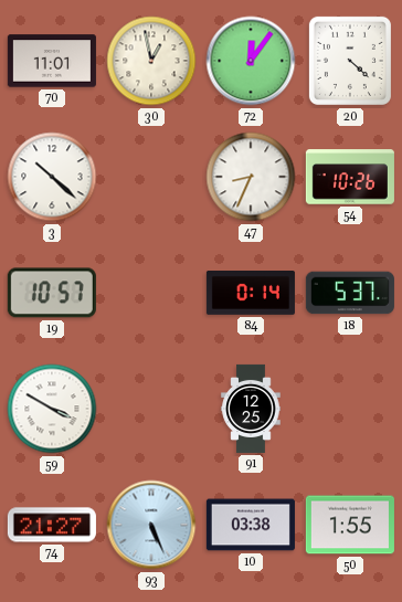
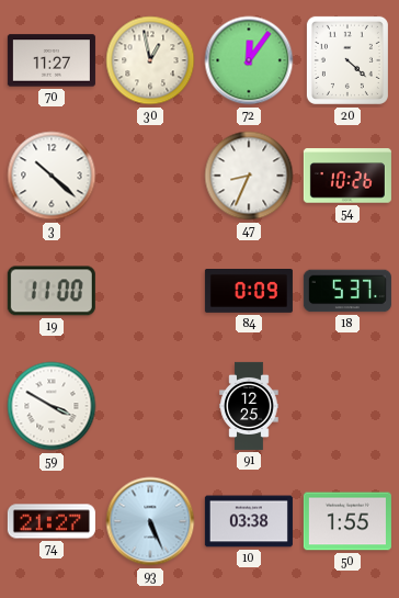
70: 11:01 -> 11:27
19: 10:57 -> 11:00
84: 0:14 -> 0:09
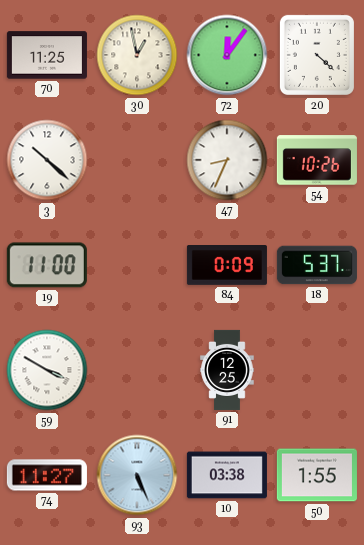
70: 11:27 -> 11:25
74: 21:27 -> 11:27
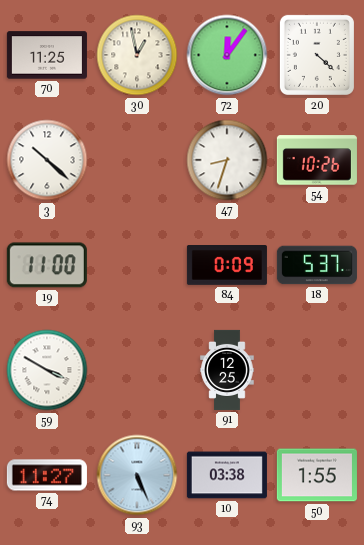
47: 8:34 -> 8:33
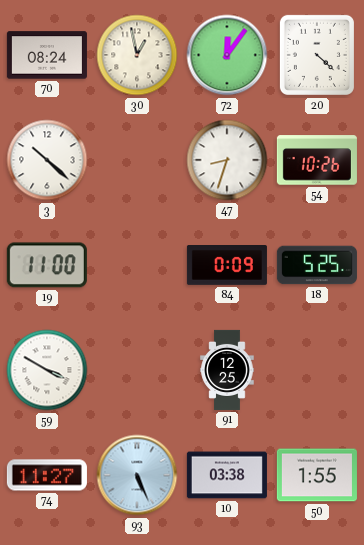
70: 11:25 -> 08:24
18: 5:37 -> 5:25
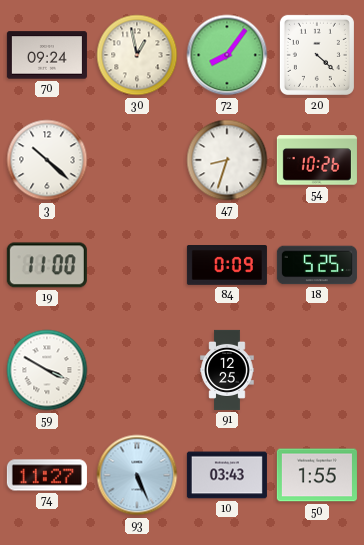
70: 08:24 -> 09:24
72: 12:06 -> 8:06
10: 03:38 -> 03:43
